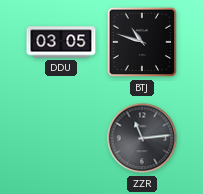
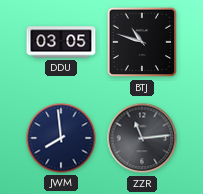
JWM: none -> 7:59
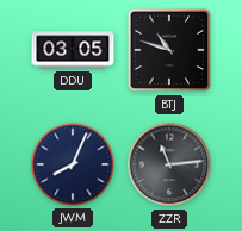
JWM: 7:59 -> 8:04
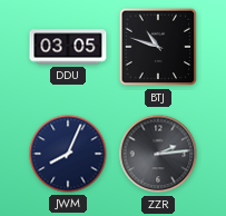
ZZR: 11:14 -> 2:14
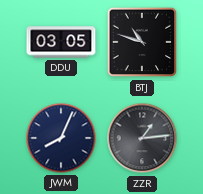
ZZR: 2:14 -> 1:14
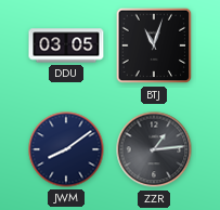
BTJ: 10:48 -> 11:03
JWM: 8:04 -> 8:09
